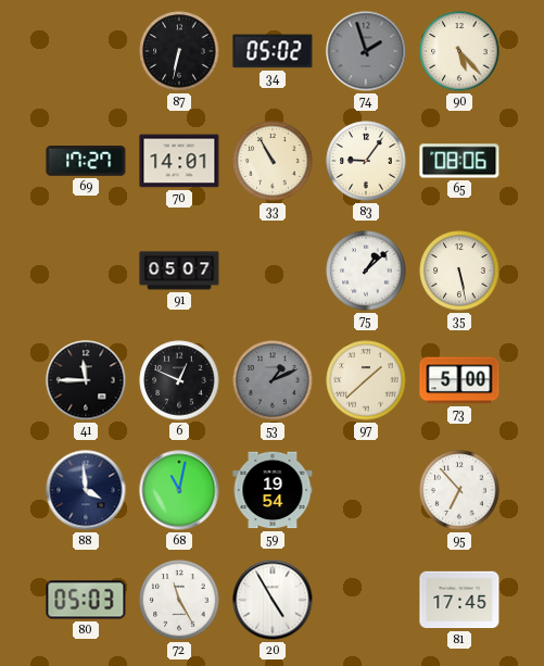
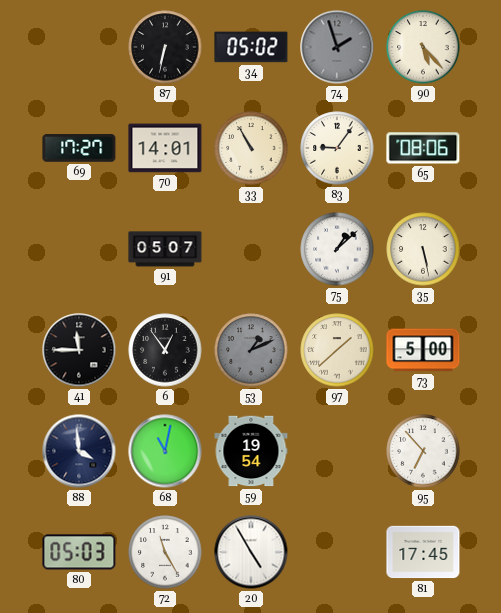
6: 12:49 -> 12:54
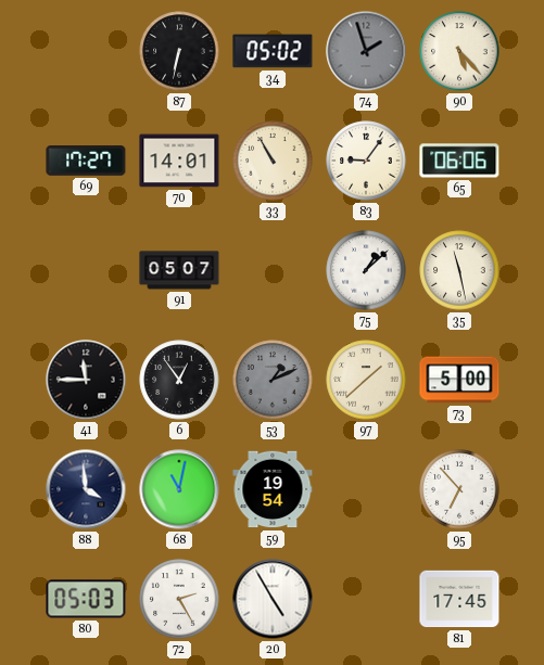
65: 08:06 -> 06:06
35: 5:28 -> 11:28
72: 11:25 -> 2:25
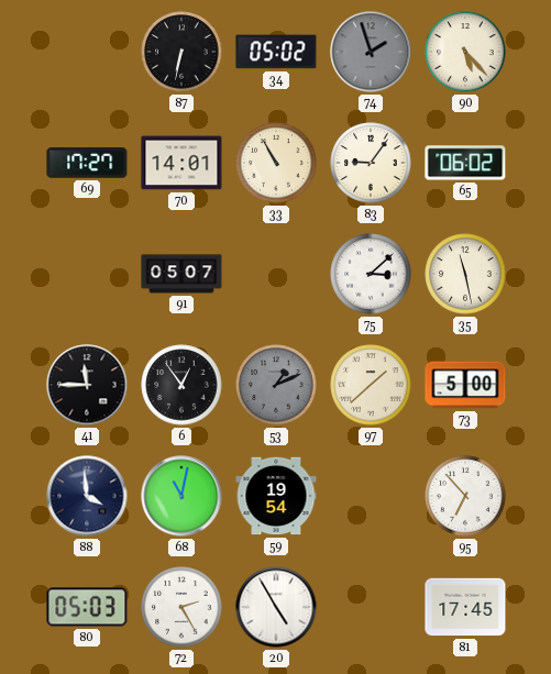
65: 06:06 -> 06:02
75: 1:08 -> 3:08
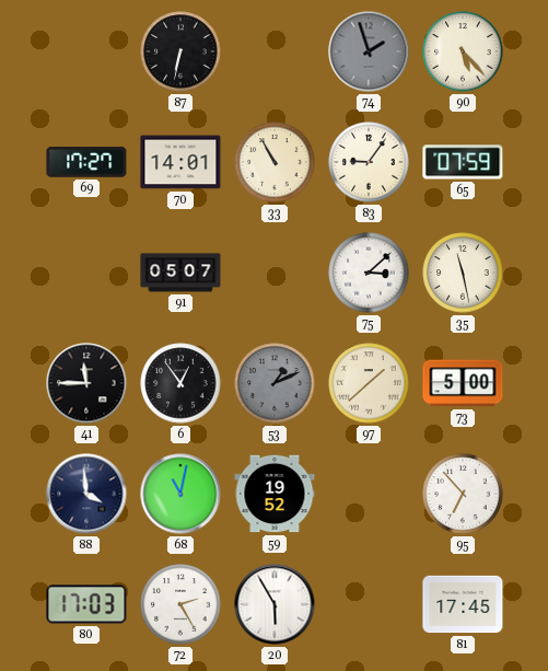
34: 05:02 -> none
65: 06:02 -> 07:59
59: 19:54 -> 19:52
80: 05:03 -> 17:03
20: 4:55 -> 5:55
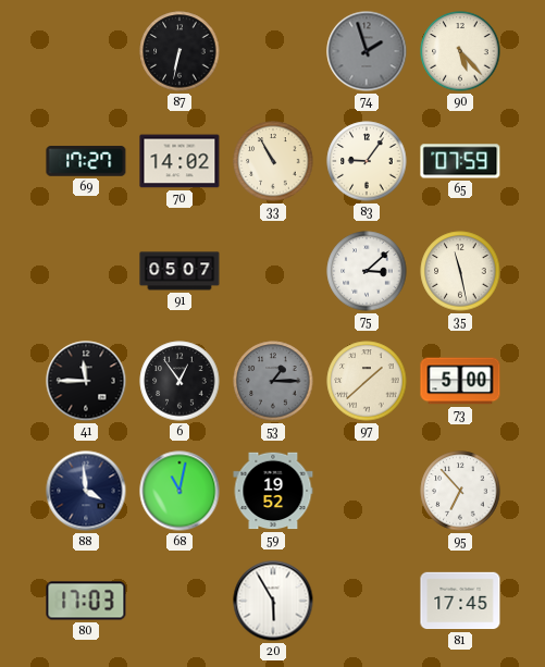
70: 14:01 -> 14:02
53: 1:11 -> 1:15
72: 2:25 -> none
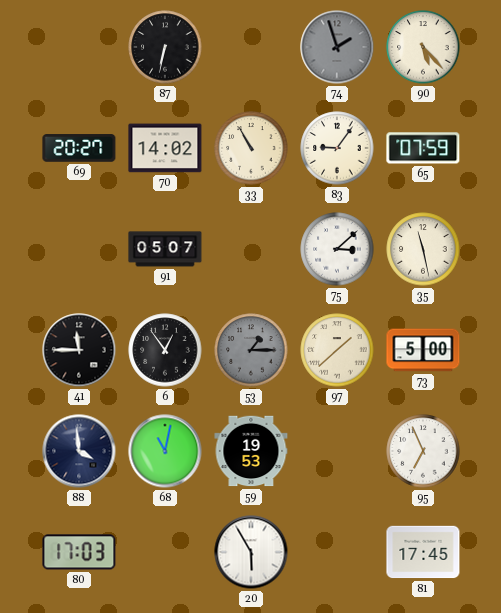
69: 17:27 -> 20:27
59: 19:52 -> 19:53
95: 6:53 -> 6:56
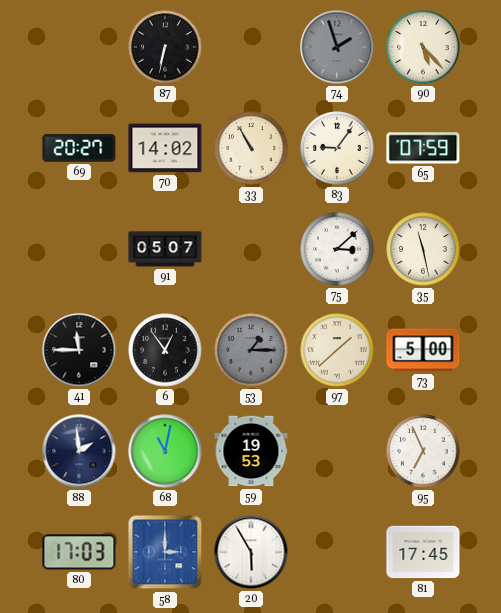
88: 3:59 -> 1:59
58: none -> 3:00
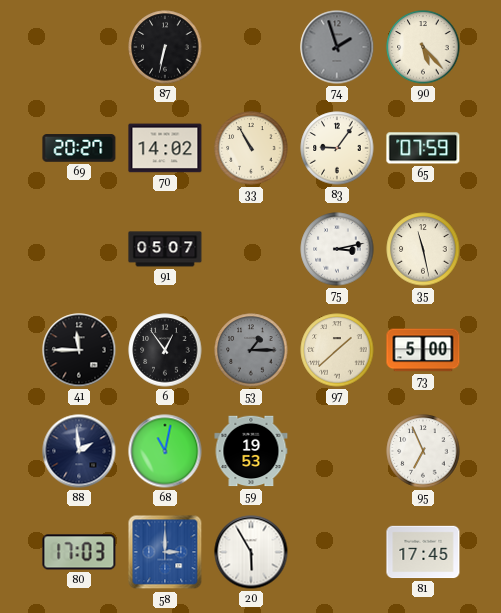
75: 3:08 -> 3:13
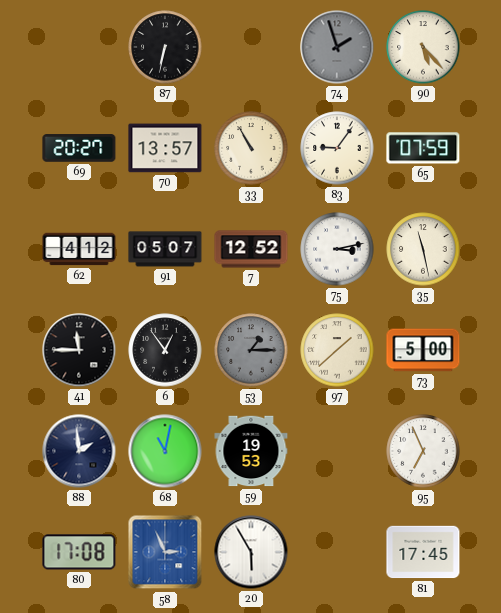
70: 14:02 -> 13:57
62: none -> 4:12
7: none -> 12:52
80: 17:03 -> 17:08
58: 3:00 -> 2:56
